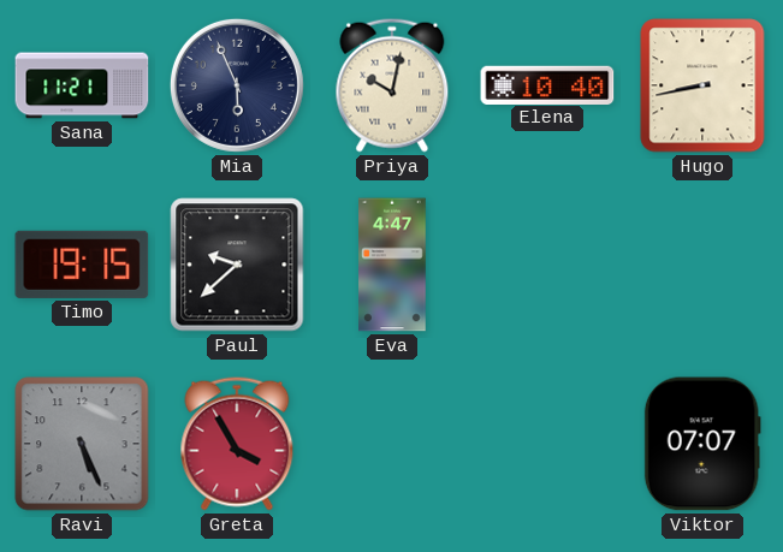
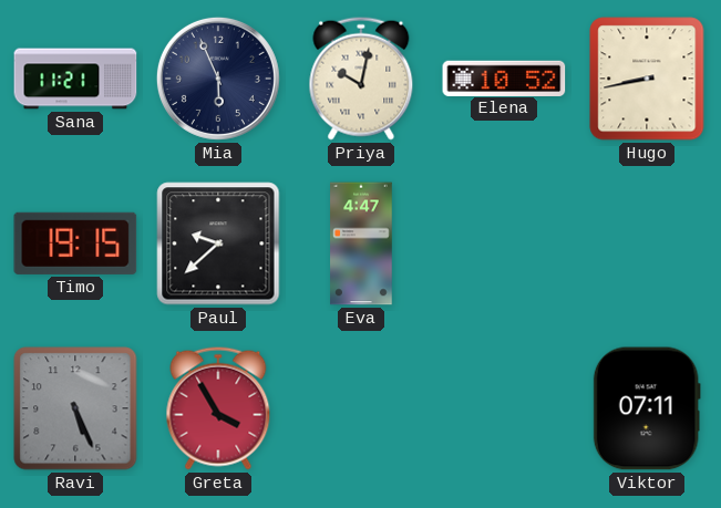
Elena: 10:40 -> 10:52
Viktor: 07:07 -> 07:11
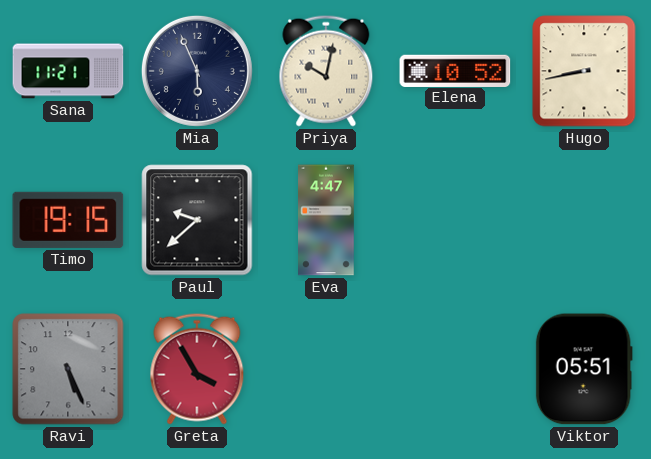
Viktor: 07:11 -> 05:51
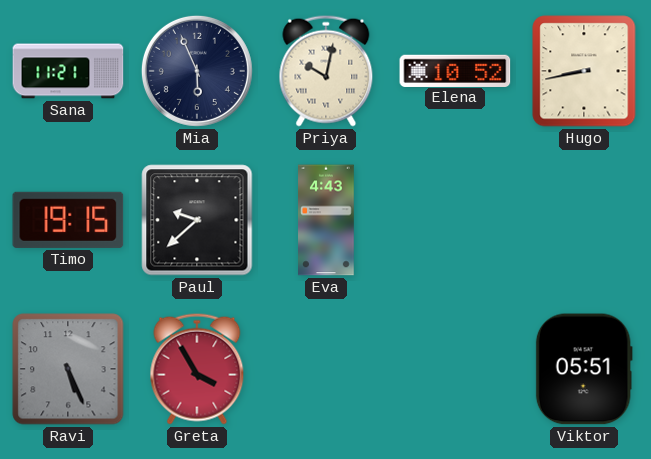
Eva: 4:47 -> 4:43
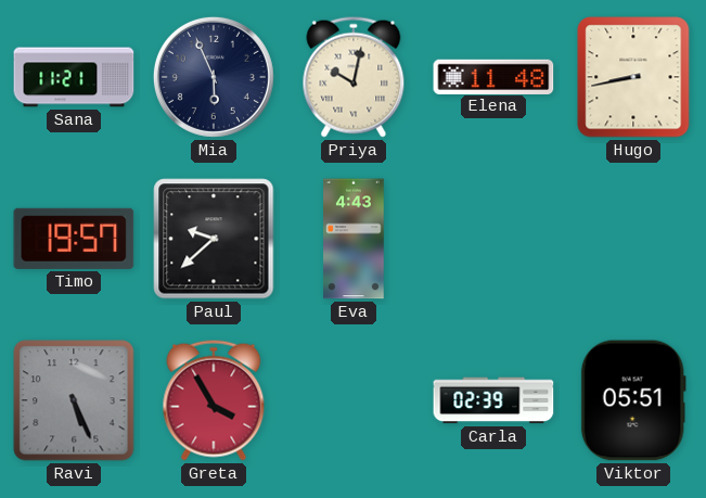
Elena: 10:52 -> 11:48
Timo: 19:15 -> 19:57
Carla: none -> 02:39
